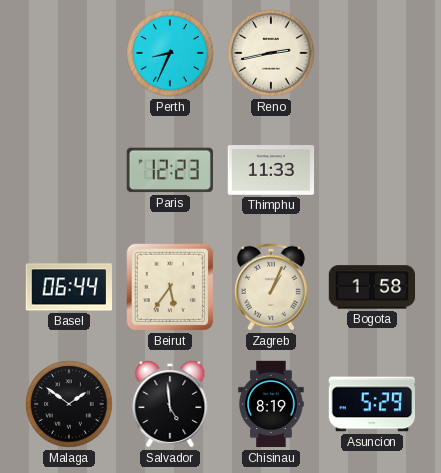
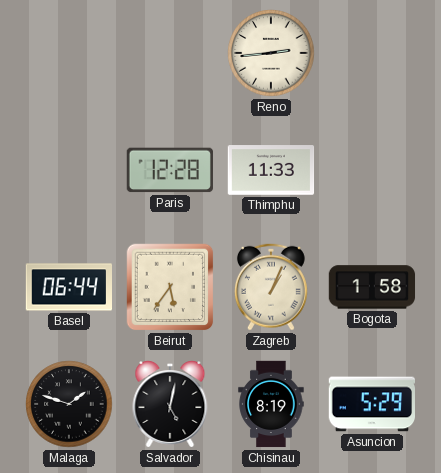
Perth: 8:34 -> none
Reno: 2:43 -> 2:44
Paris: 12:23 -> 12:28
Malaga: 1:51 -> 1:48
Salvador: 4:59 -> 5:02
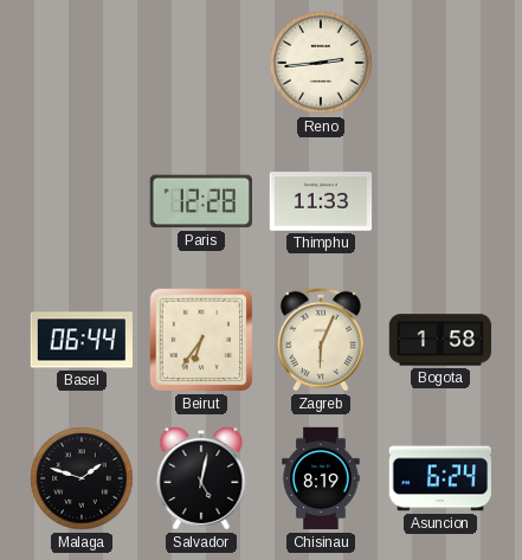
Beirut: 5:36 -> 6:36
Zagreb: 1:04 -> 6:04
Asuncion: 5:29 -> 6:24
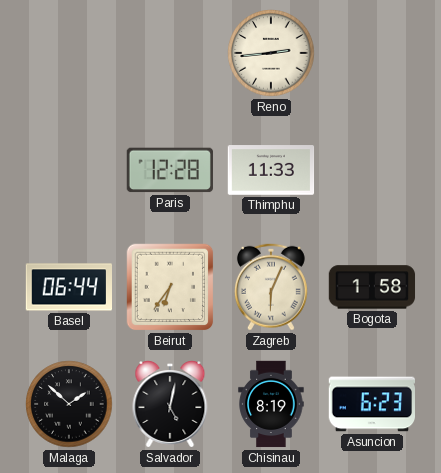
Malaga: 1:48 -> 1:52
Asuncion: 6:24 -> 6:23
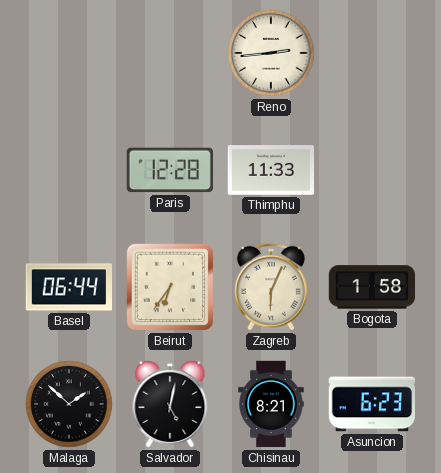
Chisinau: 8:19 -> 8:21
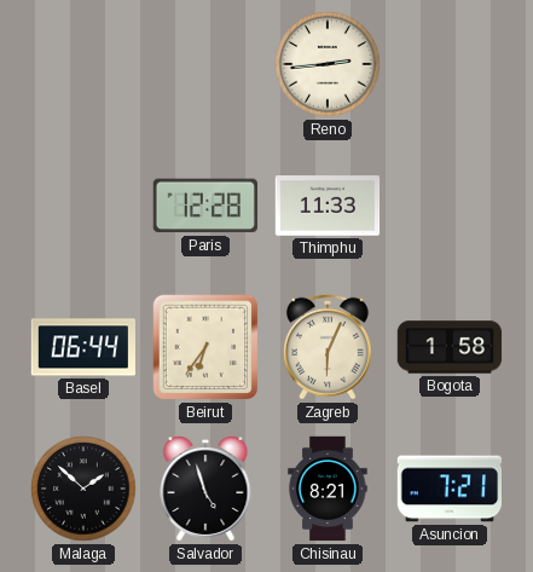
Salvador: 5:02 -> 4:57
Asuncion: 6:23 -> 7:21
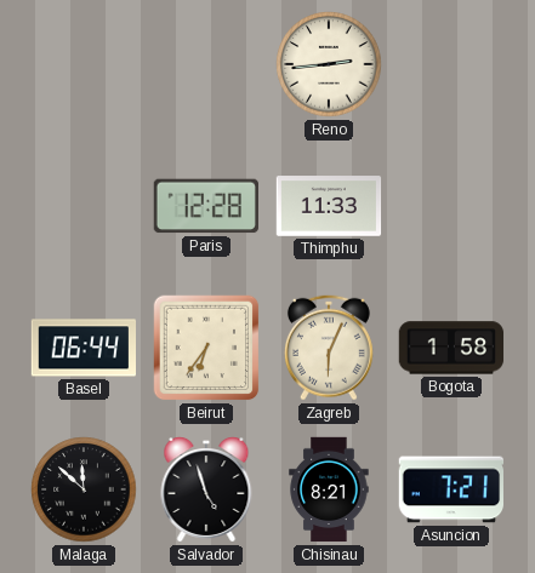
Malaga: 1:52 -> 11:52
